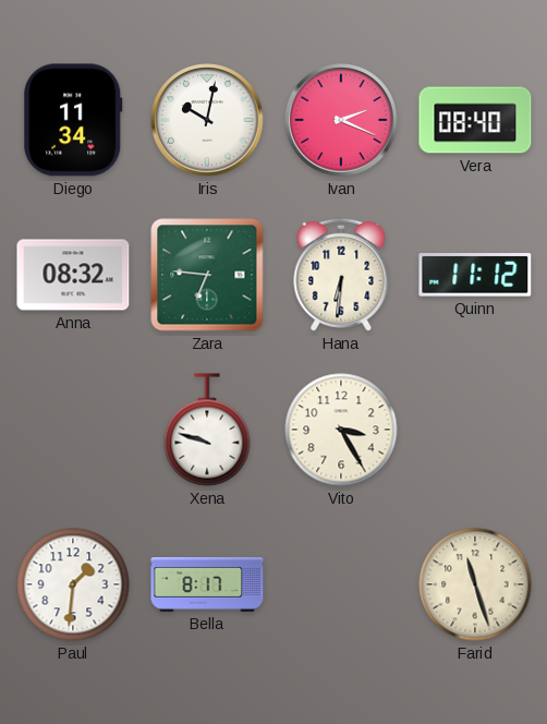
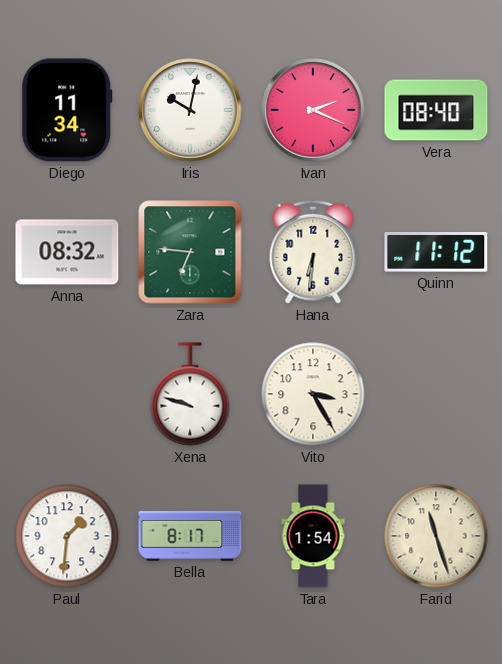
Tara: none -> 1:54
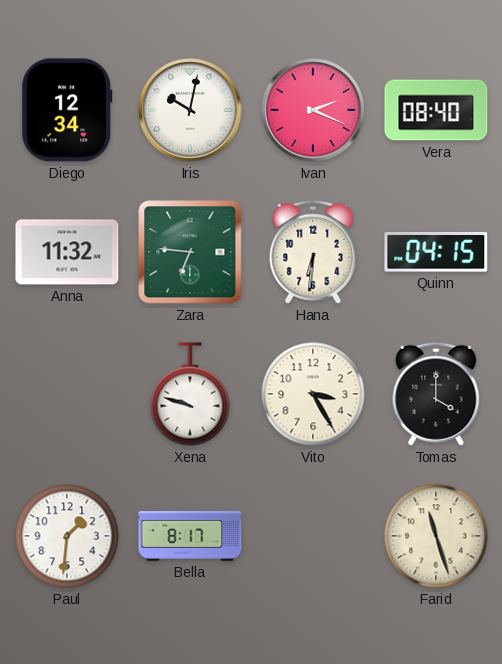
Diego: 11:34 -> 12:34
Anna: 08:32 -> 11:32
Quinn: 11:12 -> 04:15
Tomas: none -> 4:00
Tara: 1:54 -> none
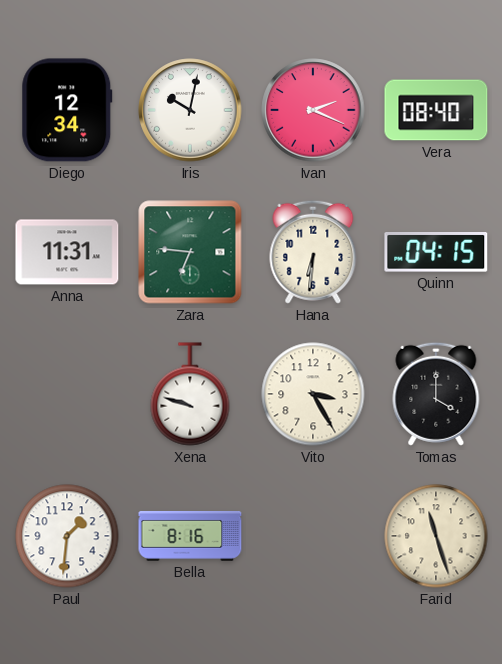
Anna: 11:32 -> 11:31
Bella: 8:17 -> 8:16
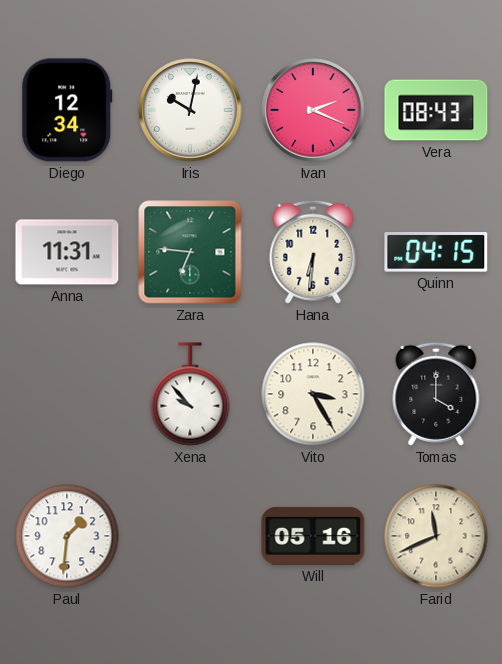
Vera: 08:40 -> 08:43
Xena: 9:48 -> 9:53
Bella: 8:16 -> none
Will: none -> 05:16
Farid: 11:27 -> 11:41
